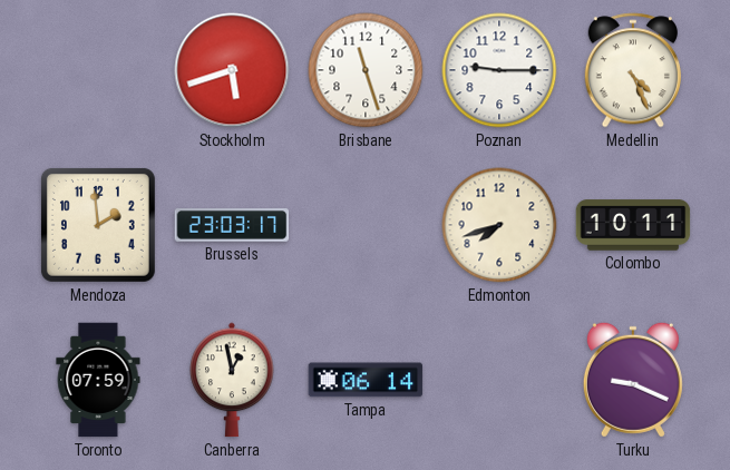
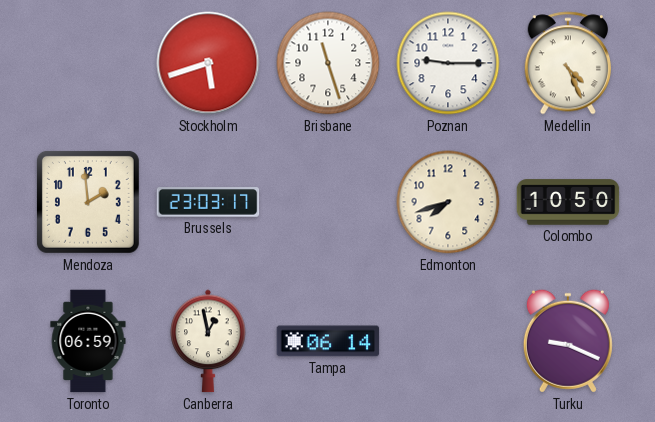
Colombo: 10:11 -> 10:50
Toronto: 07:59 -> 06:59
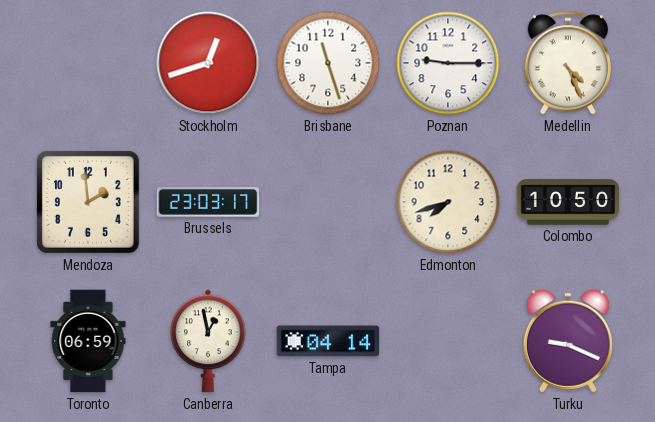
Stockholm: 5:42 -> 12:42
Tampa: 06:14 -> 04:14
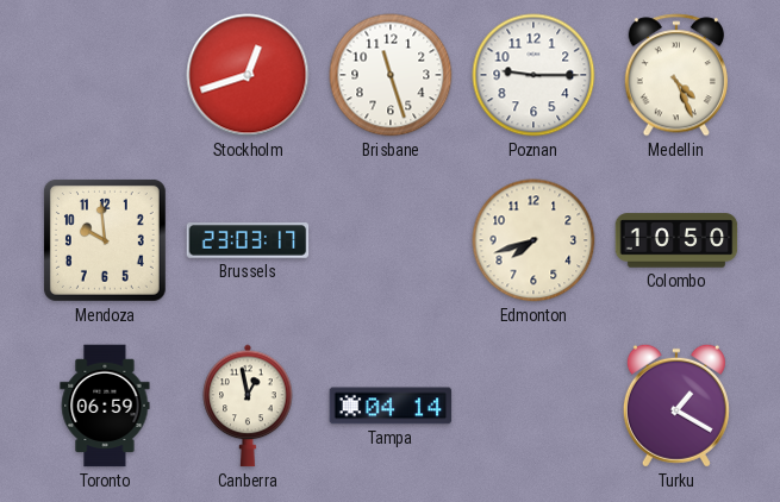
Mendoza: 1:59 -> 9:59
Turku: 9:19 -> 1:20
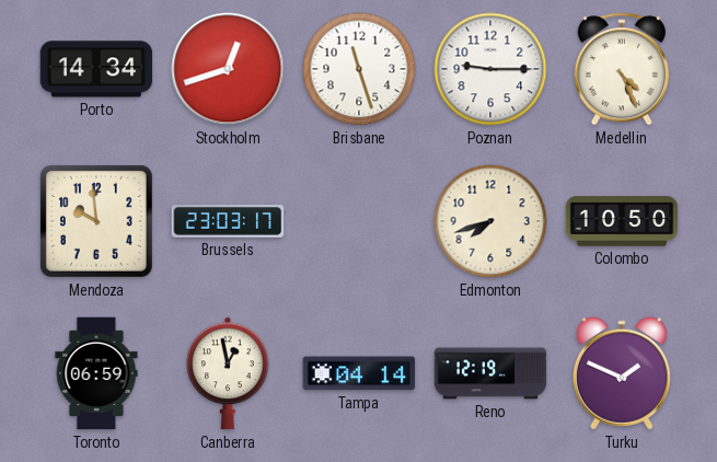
Porto: none -> 14:34
Reno: none -> 12:19
Turku: 1:20 -> 1:49
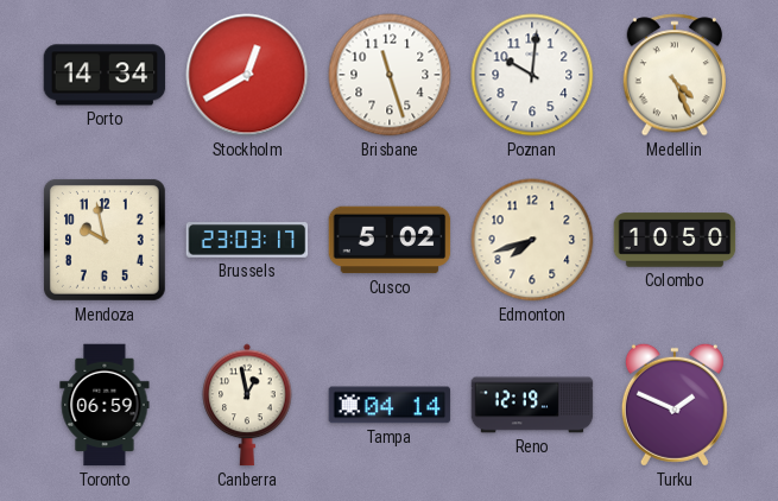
Stockholm: 12:42 -> 12:40
Poznan: 9:15 -> 10:01
Mendoza: 9:59 -> 9:58
Cusco: none -> 5:02
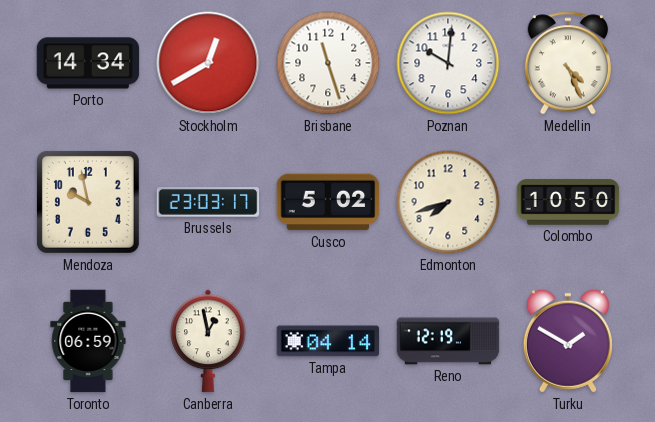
Turku: 1:49 -> 1:50
